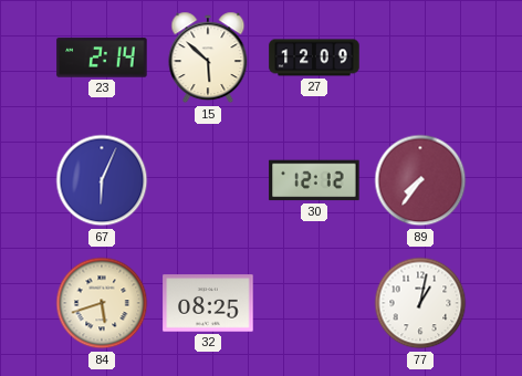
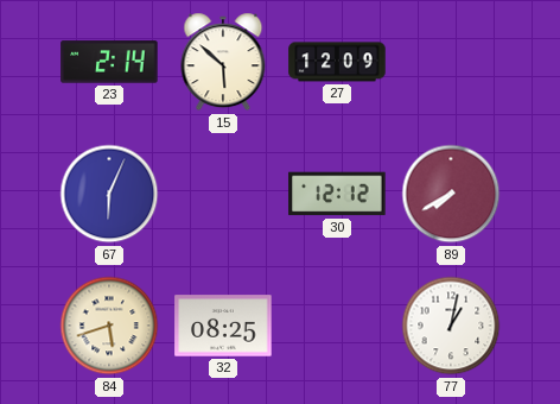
89: 7:36 -> 7:40
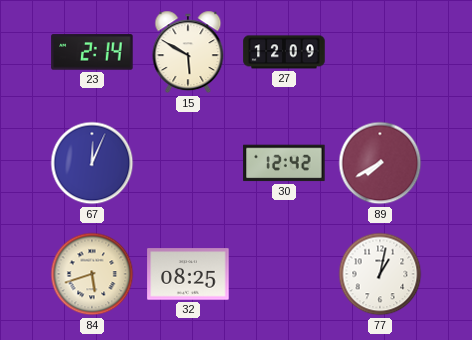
15: 5:52 -> 5:50
67: 6:04 -> 12:04
30: 12:12 -> 12:42
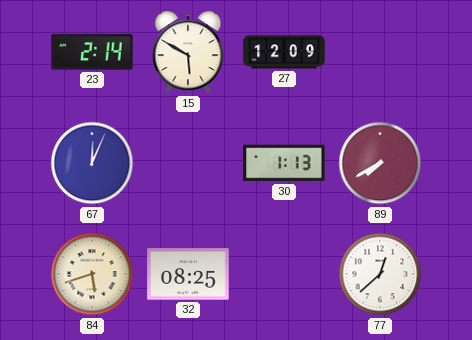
30: 12:42 -> 1:13
77: 1:02 -> 12:38
